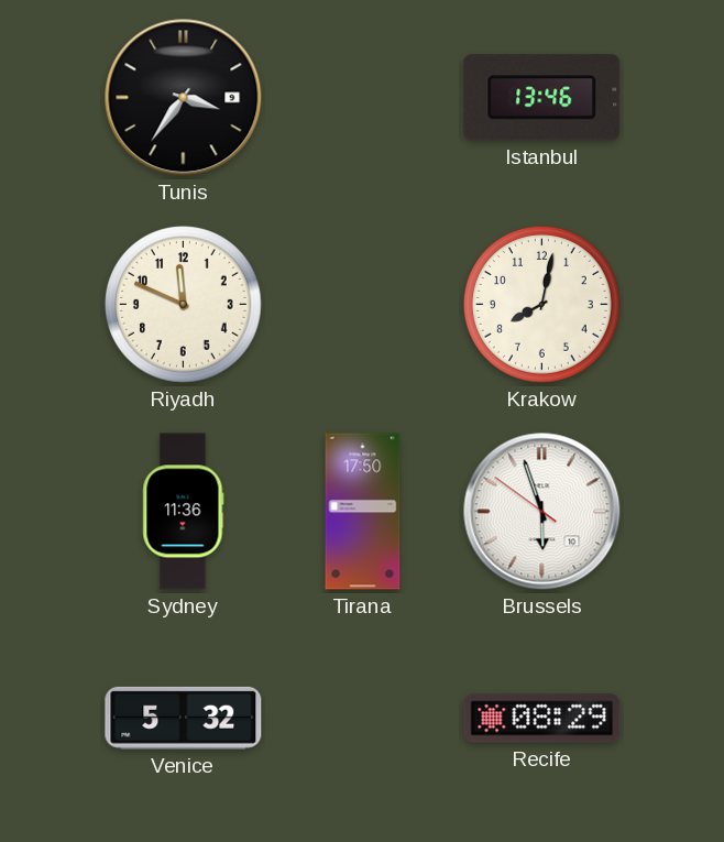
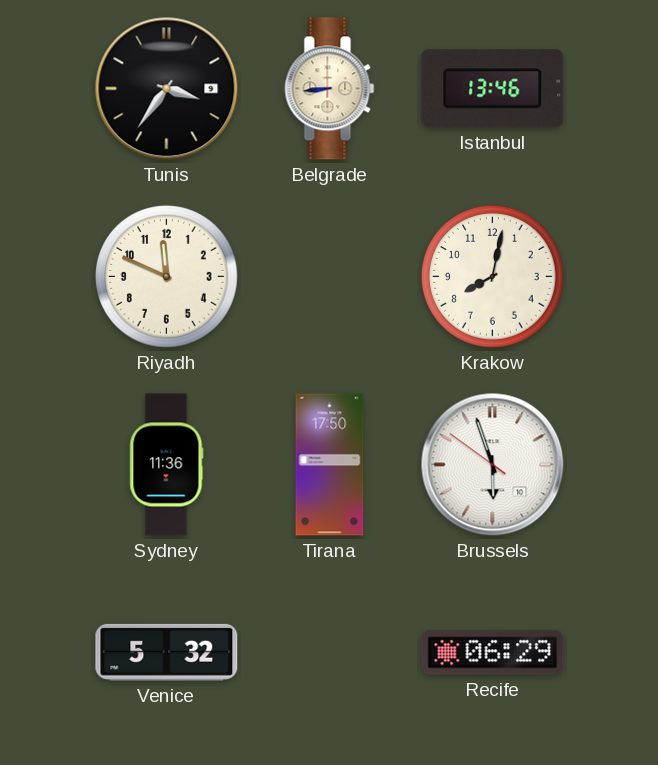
Belgrade: none -> 8:44
Recife: 08:29 -> 06:29
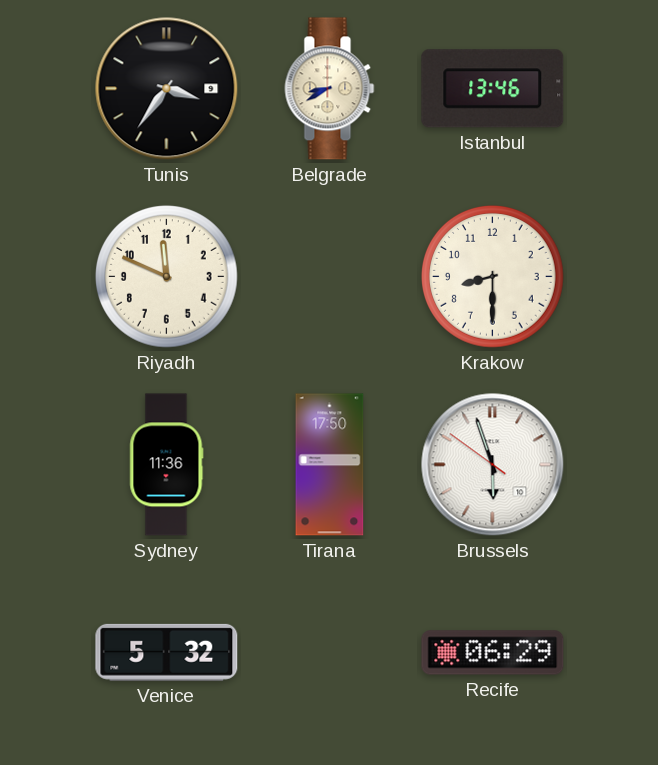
Belgrade: 8:44 -> 8:40
Krakow: 8:02 -> 8:30
